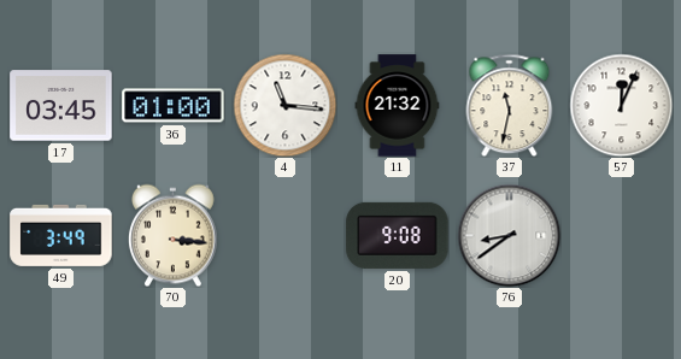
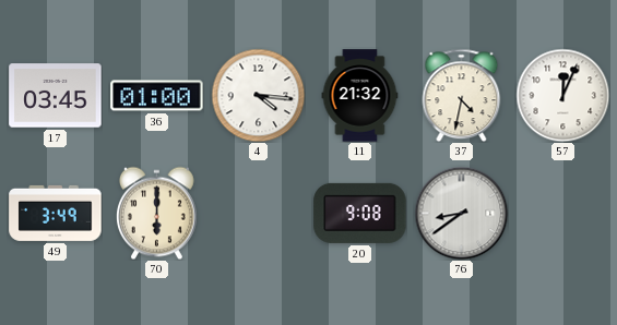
4: 11:16 -> 4:16
37: 11:32 -> 4:32
70: 3:16 -> 6:00
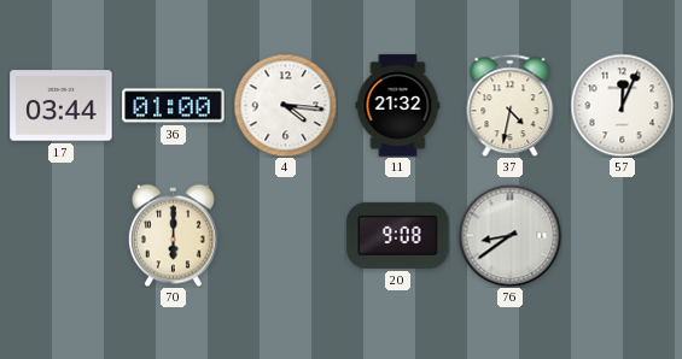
17: 03:45 -> 03:44
49: 3:49 -> none
